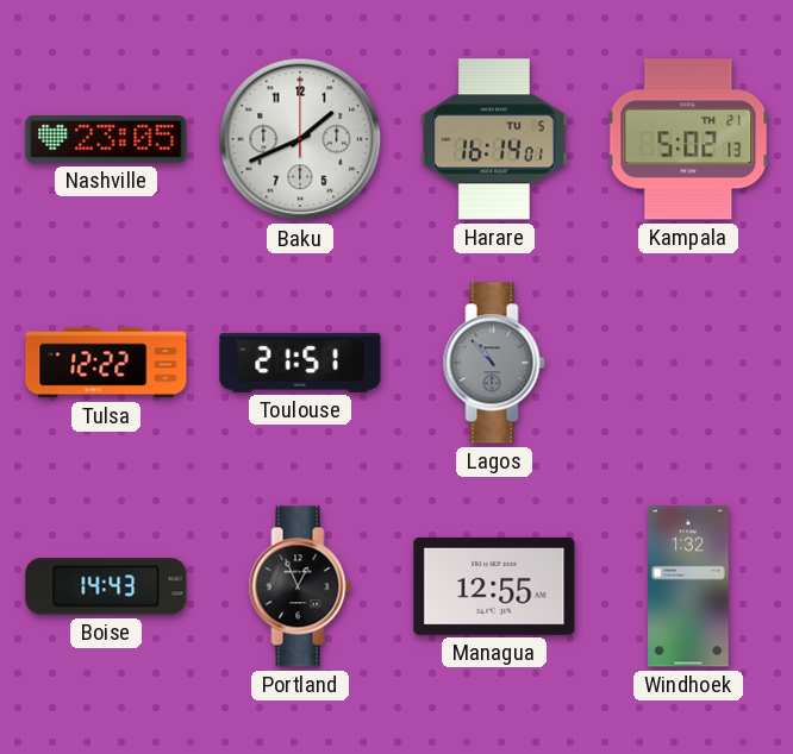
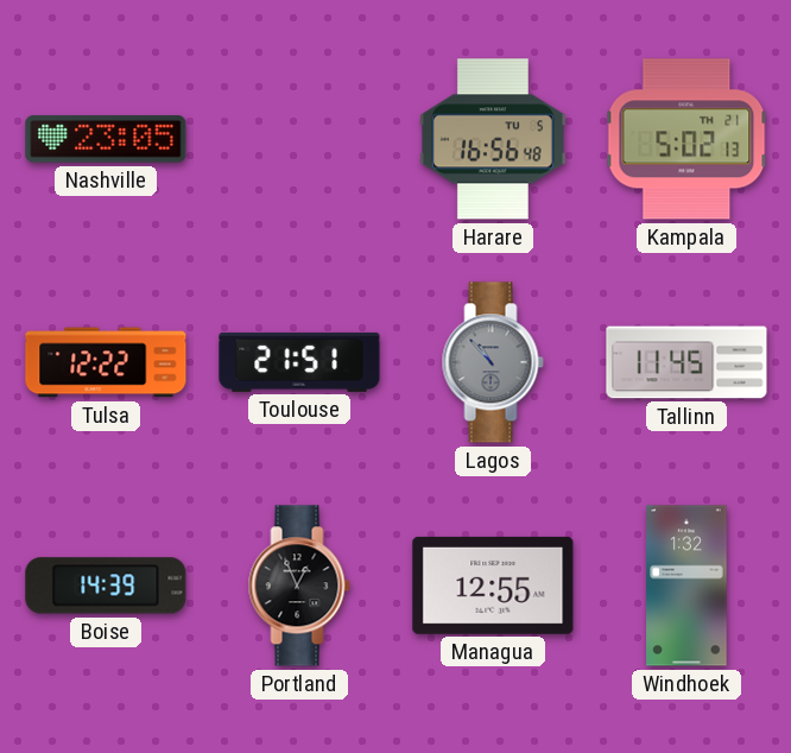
Baku: 1:41 -> none
Harare: 16:14 -> 16:56
Tallinn: none -> 11:45
Boise: 14:43 -> 14:39
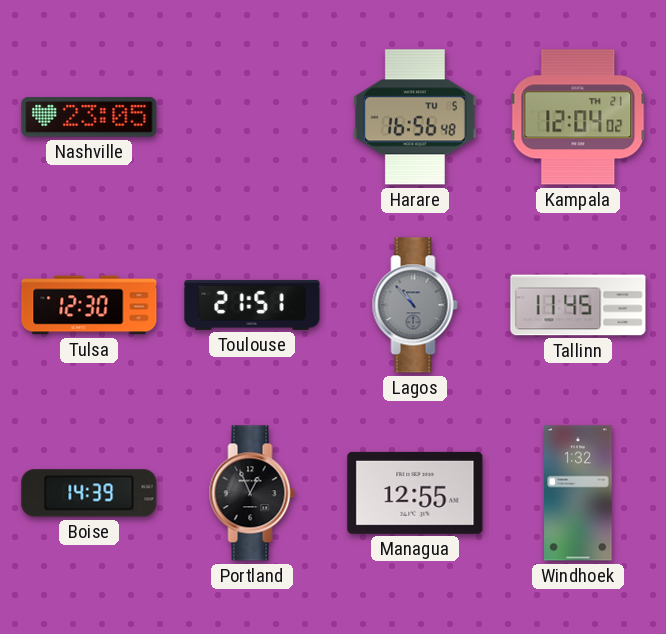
Kampala: 5:02 -> 12:04
Tulsa: 12:22 -> 12:30
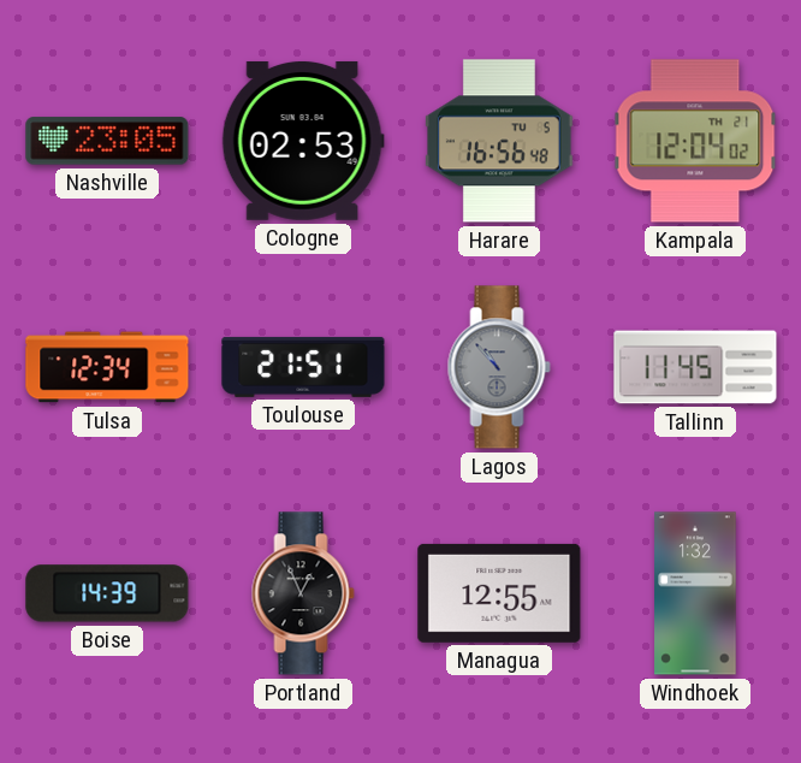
Cologne: none -> 02:53
Tulsa: 12:30 -> 12:34
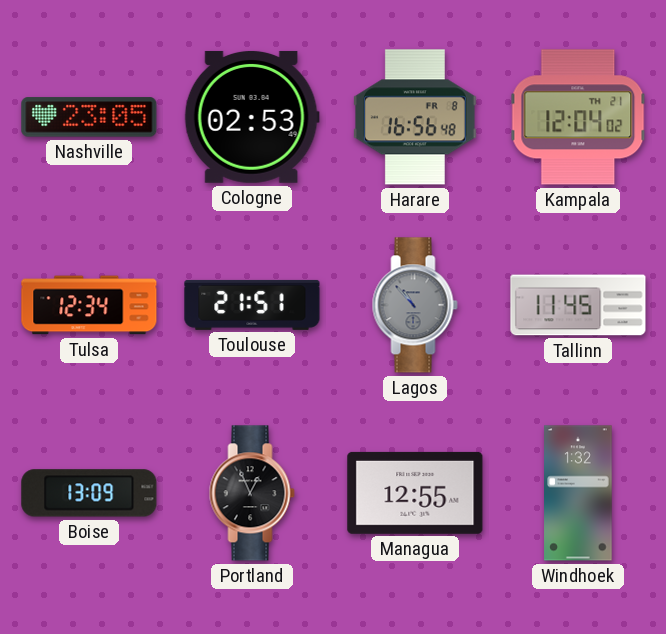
Harare date: TU 5 -> FR 8
Boise: 14:39 -> 13:09
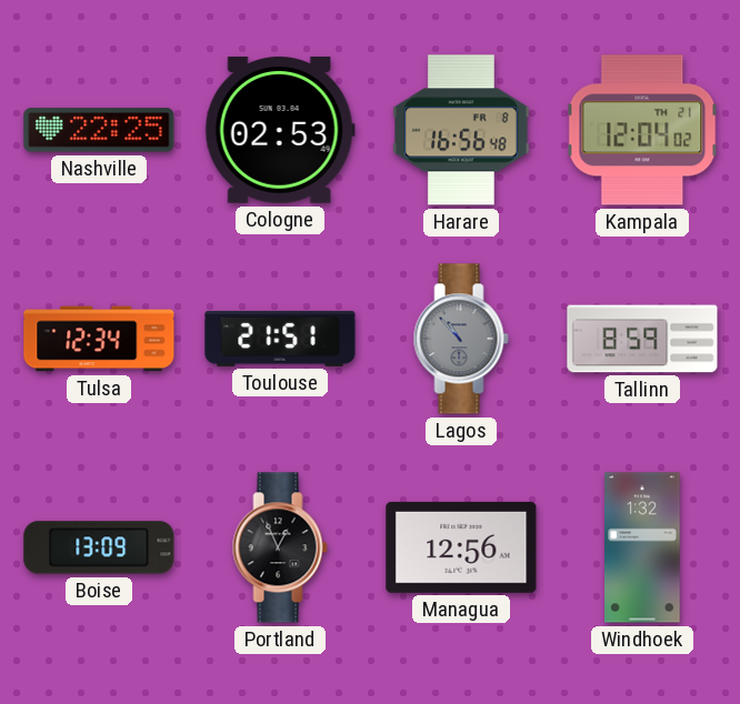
Nashville: 23:05 -> 22:25
Tallinn: 11:45 -> 8:59
Managua: 12:55 -> 12:56
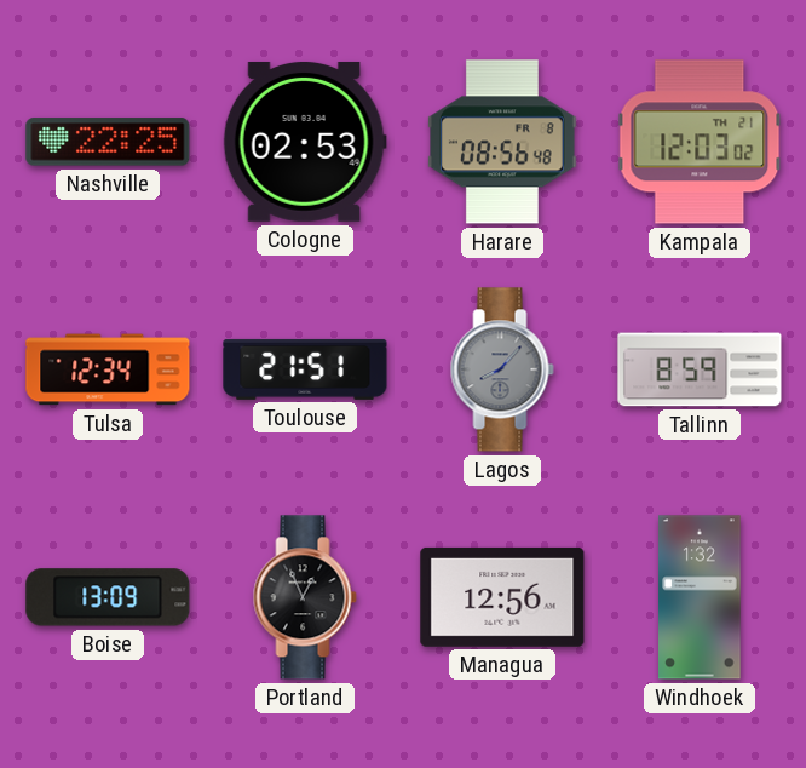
Harare: 16:56 -> 08:56
Kampala: 12:04 -> 12:03
Lagos: 10:53 -> 8:07
